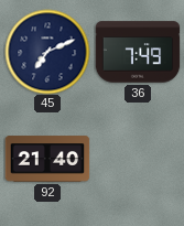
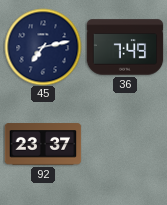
45: 7:11 -> 7:13
92: 21:40 -> 23:37
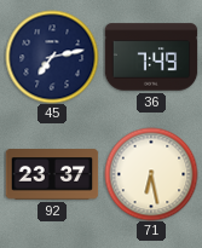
71: none -> 6:28
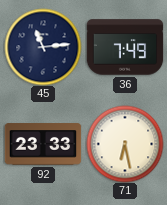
45: 7:13 -> 11:14
92: 23:37 -> 23:33
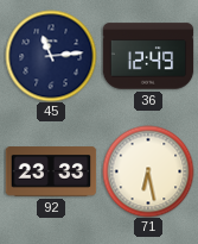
36: 7:49 -> 12:49
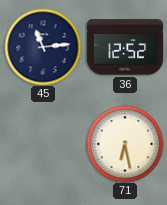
36: 12:49 -> 12:52
92: 23:33 -> none
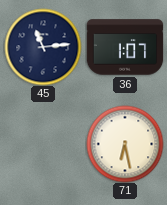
36: 12:52 -> 1:07
